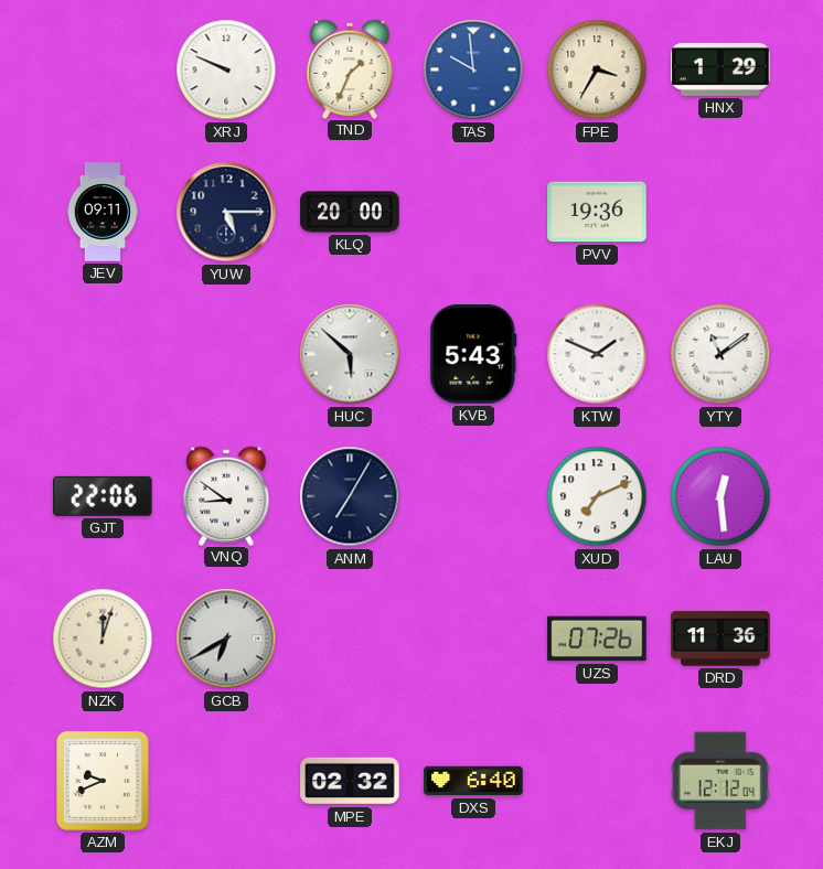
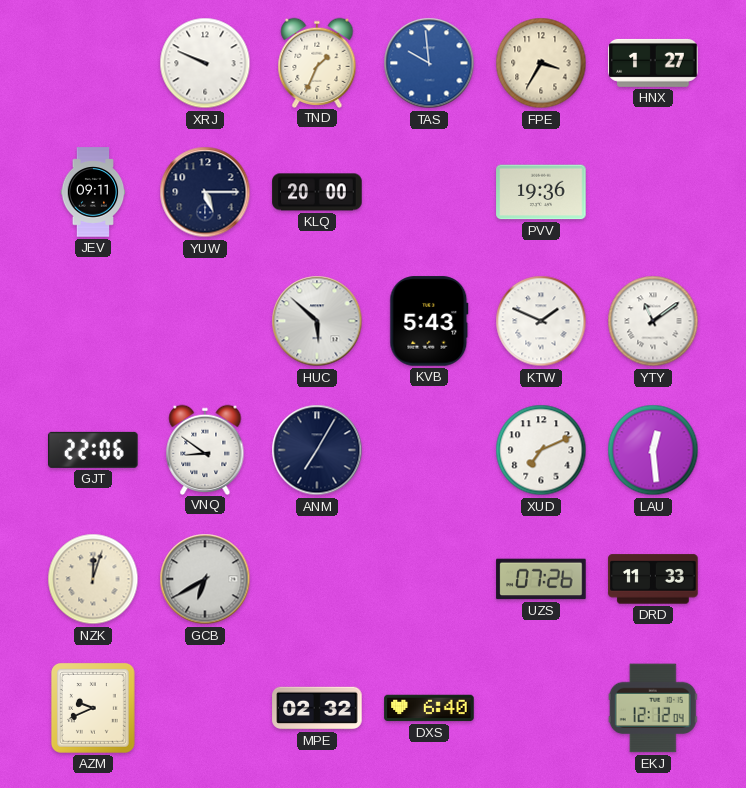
HNX: 1:29 -> 1:27
DRD: 11:36 -> 11:33
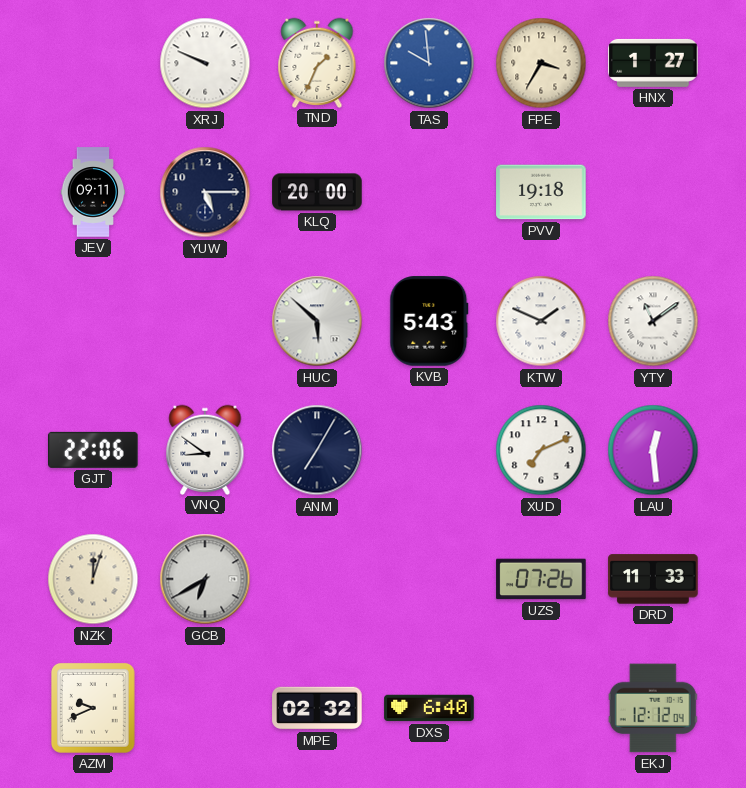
PVV: 19:36 -> 19:18
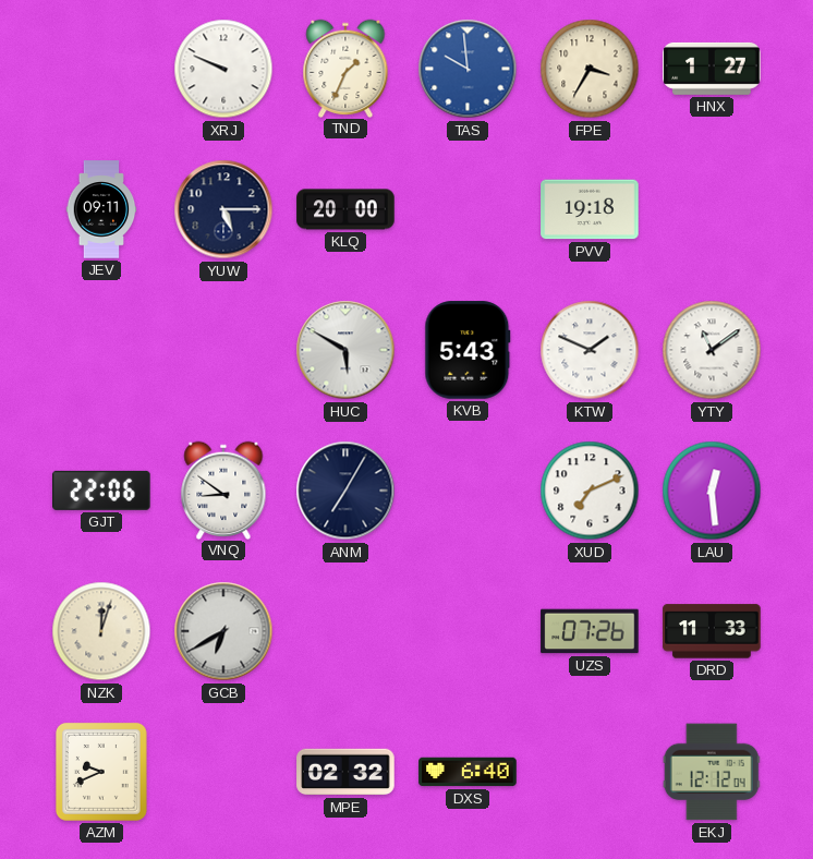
HUC: 5:52 -> 5:50
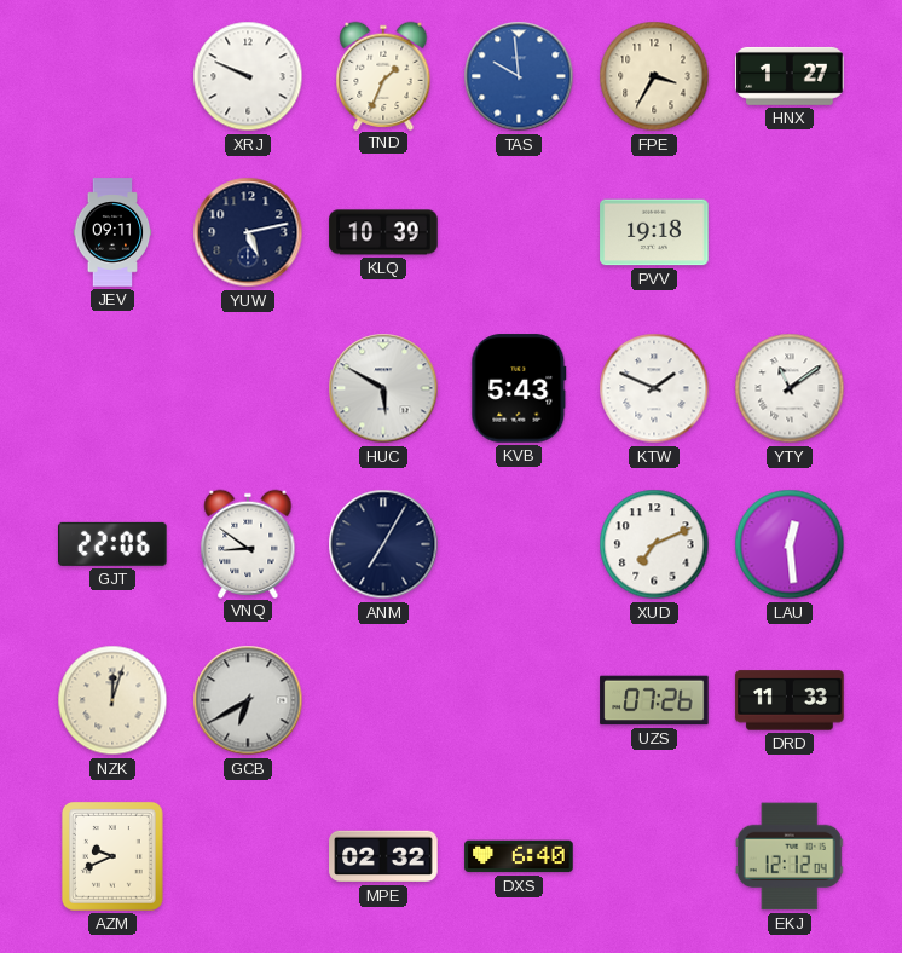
YUW: 5:15 -> 5:13
KLQ: 20:00 -> 10:39
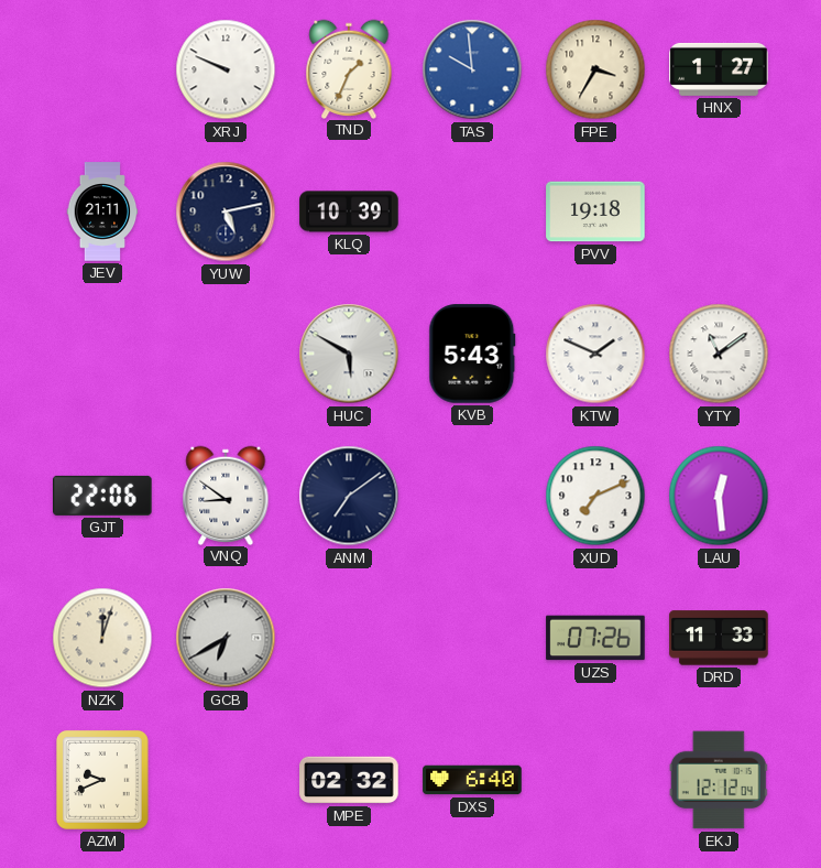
JEV: 09:11 -> 21:11
ANM: 7:05 -> 7:09
